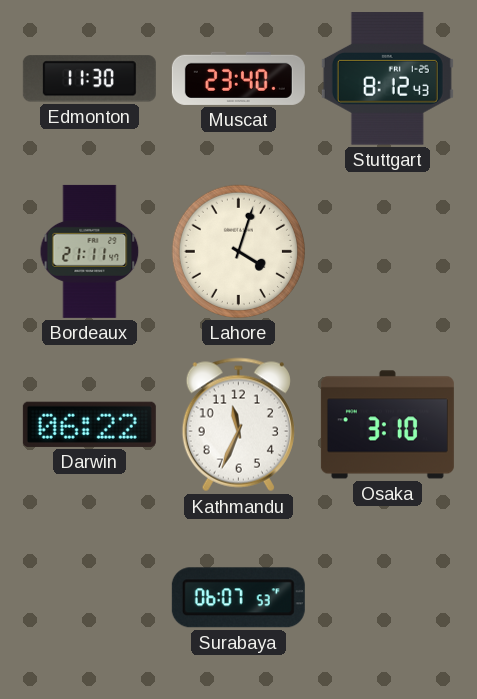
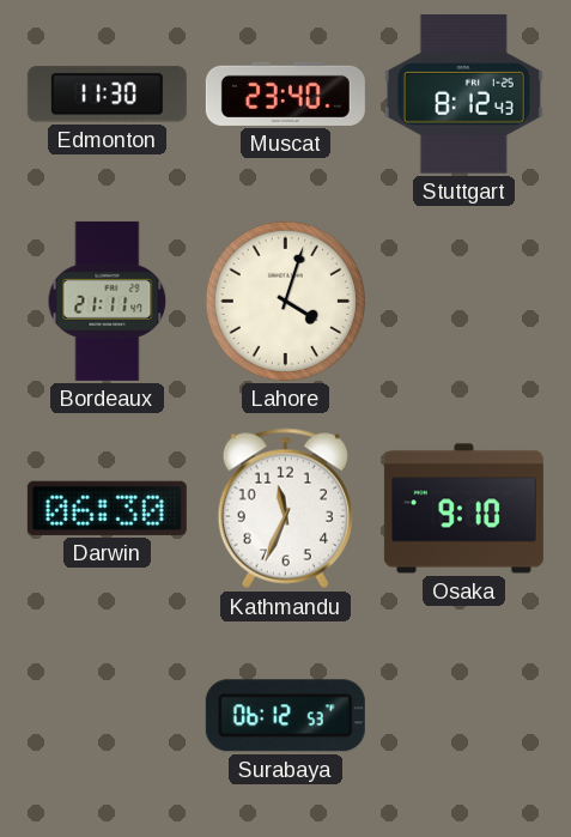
Darwin: 06:22 -> 06:30
Osaka: 3:10 -> 9:10
Surabaya: 06:07 -> 06:12
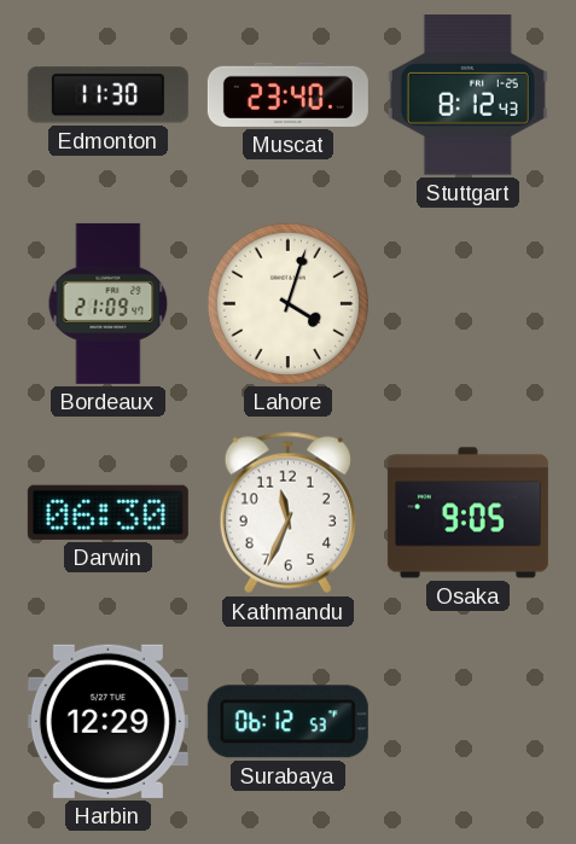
Bordeaux: 21:11 -> 21:09
Osaka: 9:10 -> 9:05
Harbin: none -> 12:29
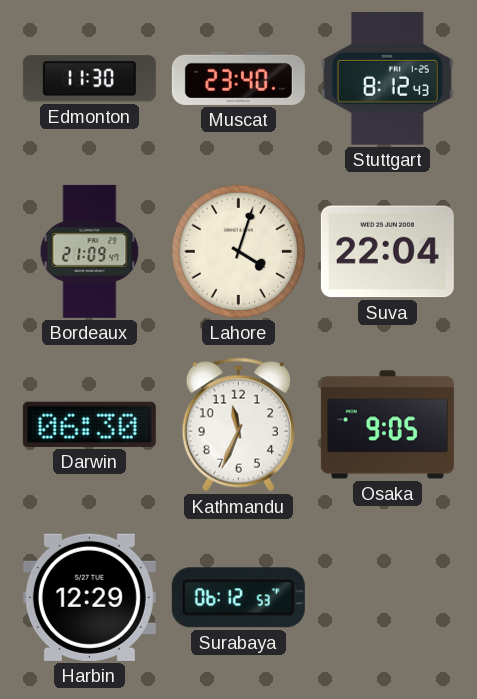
Suva: none -> 22:04
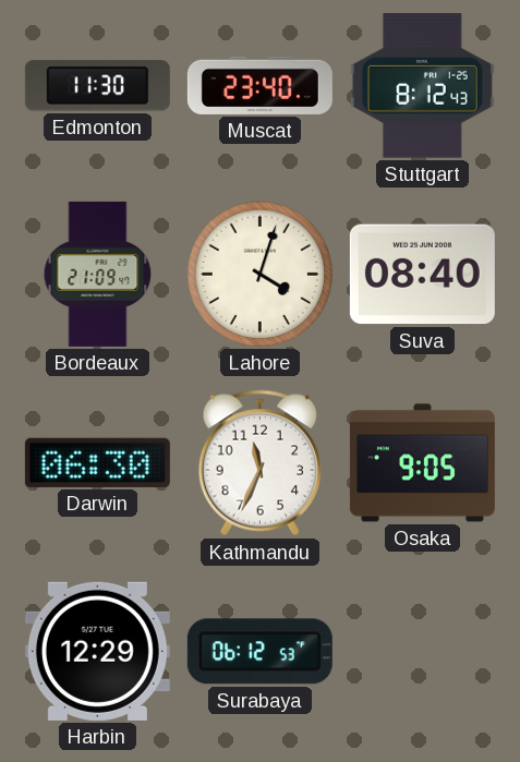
Suva: 22:04 -> 08:40
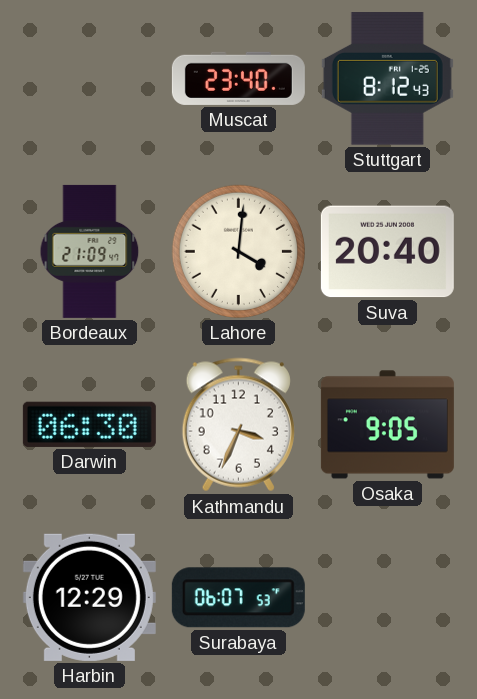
Edmonton: 11:30 -> none
Lahore: 4:03 -> 4:01
Suva: 08:40 -> 20:40
Kathmandu: 11:34 -> 3:34
Surabaya: 06:12 -> 06:07
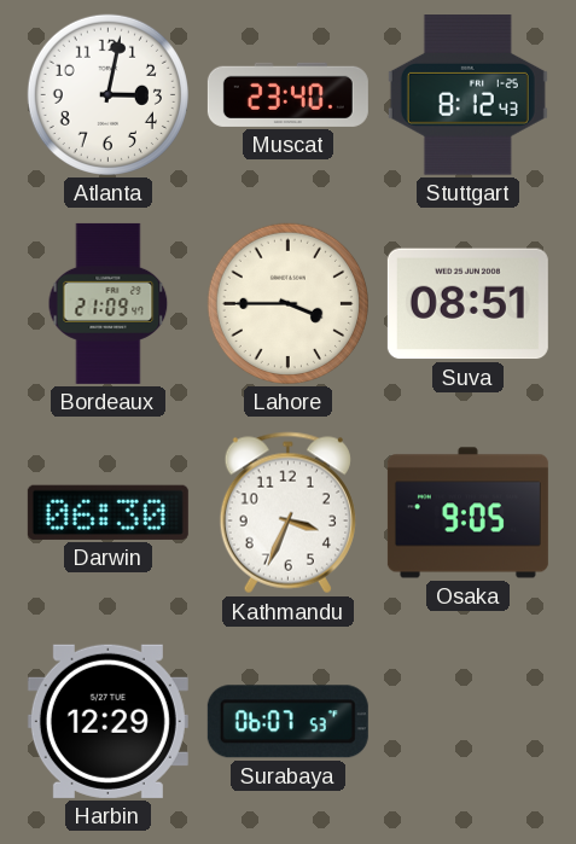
Atlanta: none -> 3:02
Lahore: 4:01 -> 3:45
Suva: 20:40 -> 08:51
